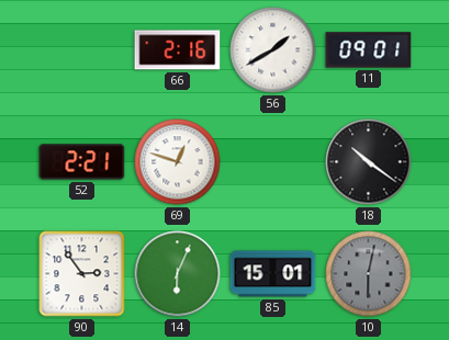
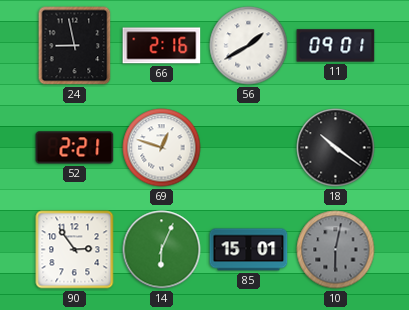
24: none -> 8:58
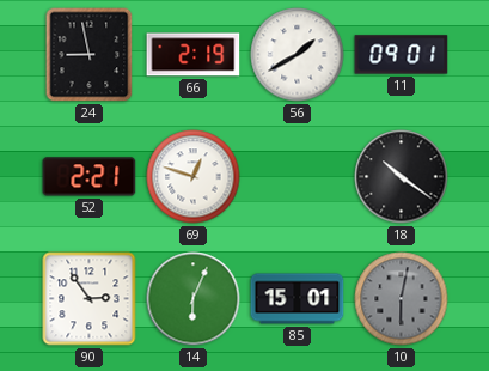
66: 2:16 -> 2:19
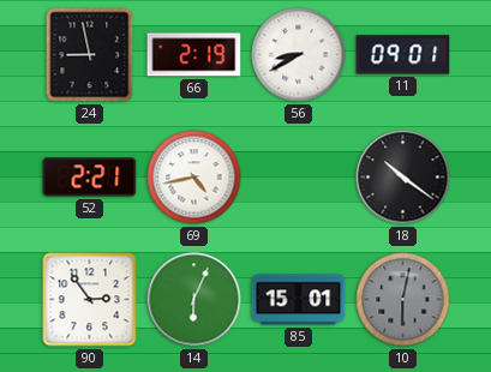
56: 1:40 -> 8:40
69: 12:48 -> 4:43
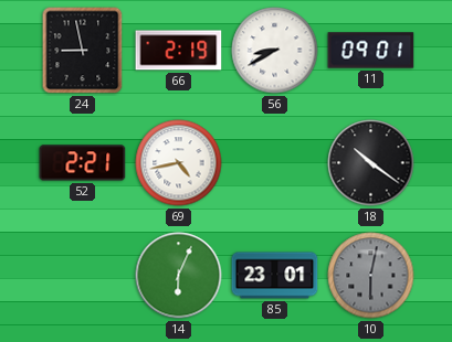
90: 2:54 -> none
85: 15:01 -> 23:01
